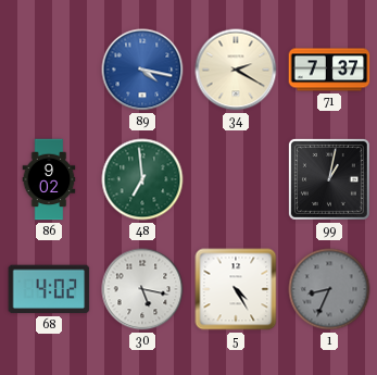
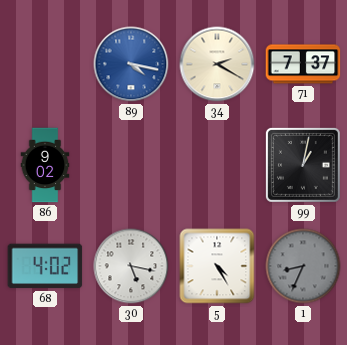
48: 6:59 -> none
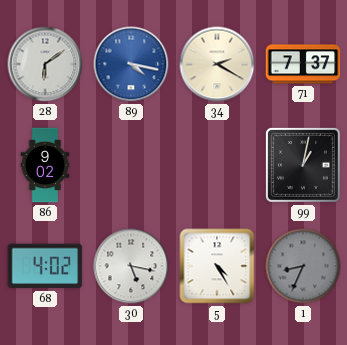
28: none -> 6:09
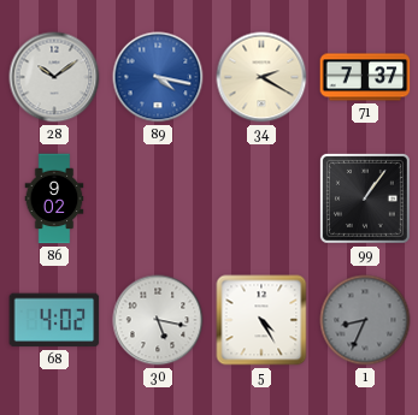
28: 6:09 -> 10:09
99: 1:02 -> 1:06
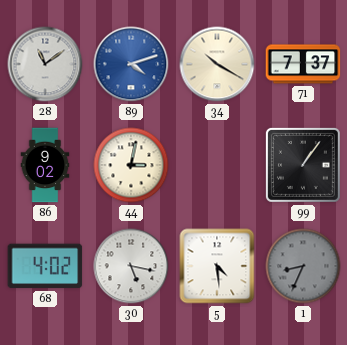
28: 10:09 -> 11:09
89: 4:17 -> 4:12
34: 2:20 -> 10:20
44: none -> 3:02
5: 4:25 -> 4:29
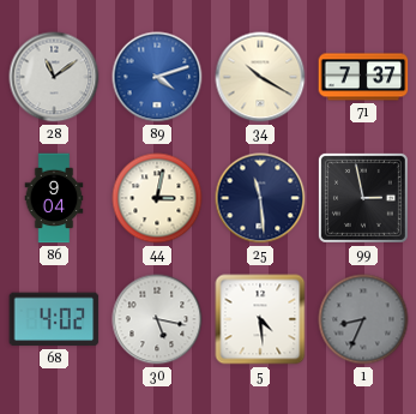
86: 9:02 -> 9:04
25: none -> 11:29
99: 1:06 -> 2:58
